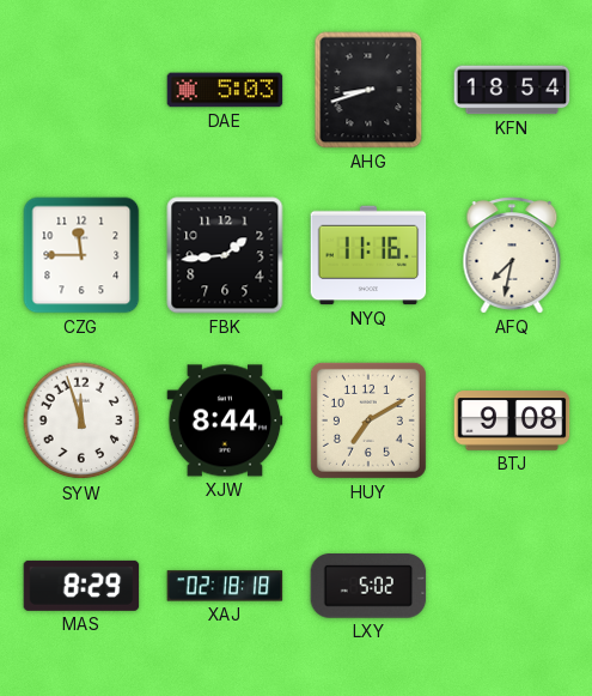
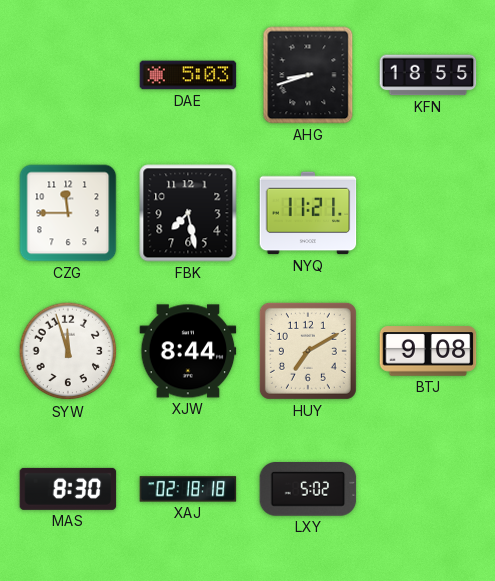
KFN: 18:54 -> 18:55
FBK: 1:44 -> 7:28
NYQ: 11:16 -> 11:21
AFQ: 7:32 -> none
MAS: 8:29 -> 8:30
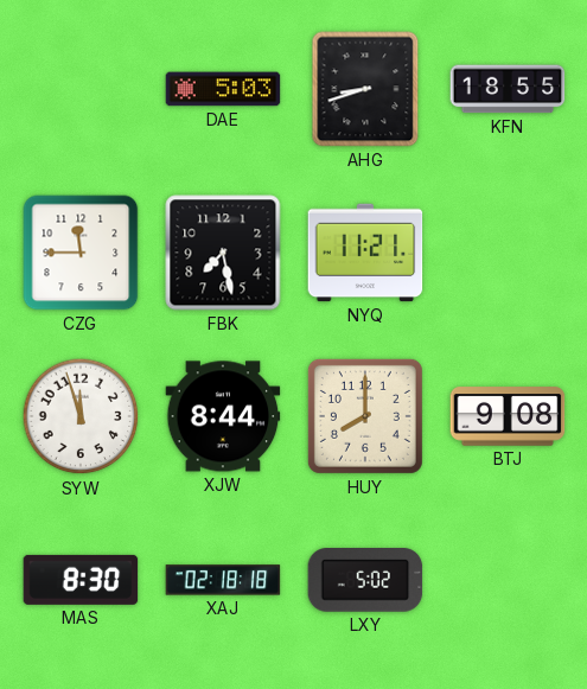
HUY: 7:10 -> 8:00
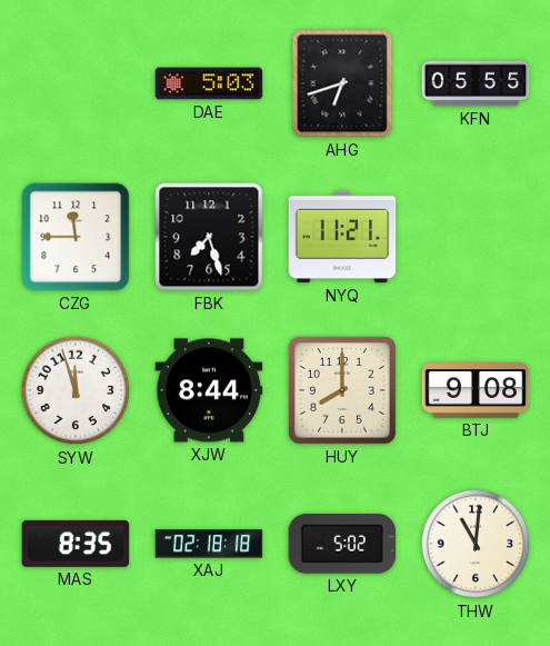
AHG: 8:42 -> 6:42
KFN: 18:55 -> 05:55
FBK: 7:28 -> 7:27
MAS: 8:30 -> 8:35
THW: none -> 11:01
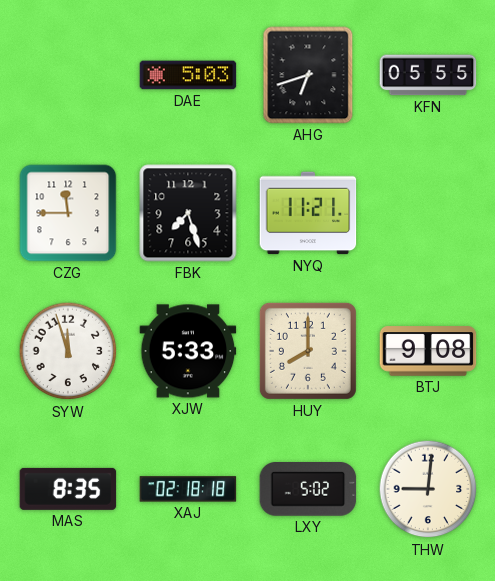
XJW: 8:44 -> 5:33
THW: 11:01 -> 9:01
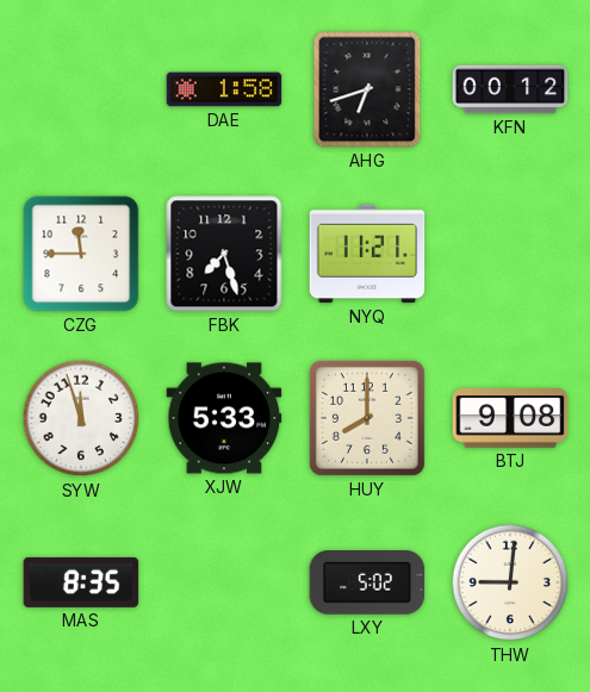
DAE: 5:03 -> 1:58
KFN: 05:55 -> 00:12
XAJ: 02:18 -> none
